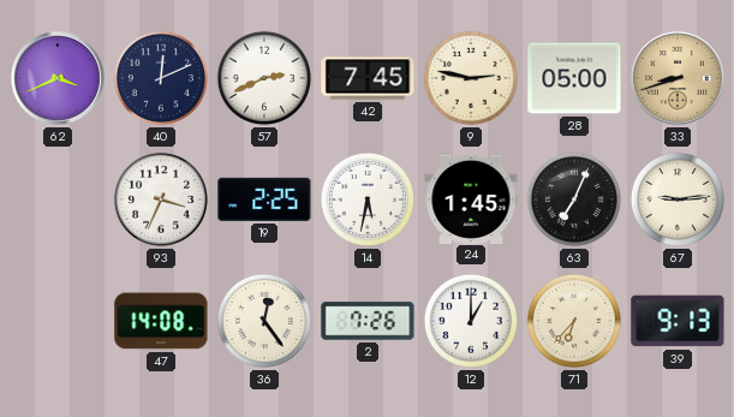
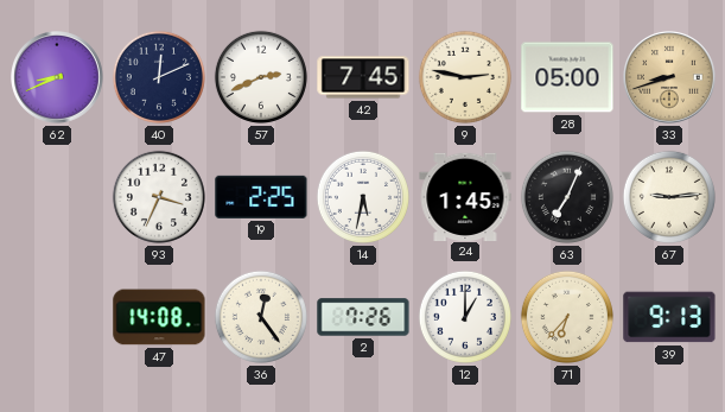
62: 3:41 -> 8:41
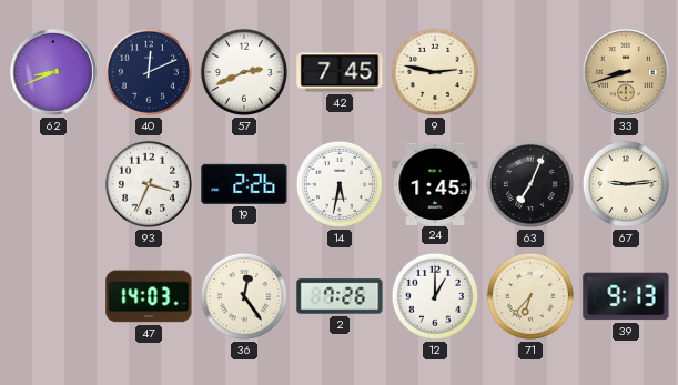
28: 05:00 -> none
19: 2:25 -> 2:26
47: 14:08 -> 14:03
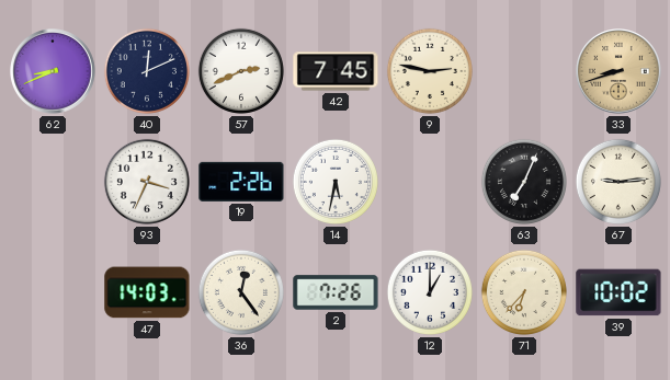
24: 1:45 -> none
39: 9:13 -> 10:02
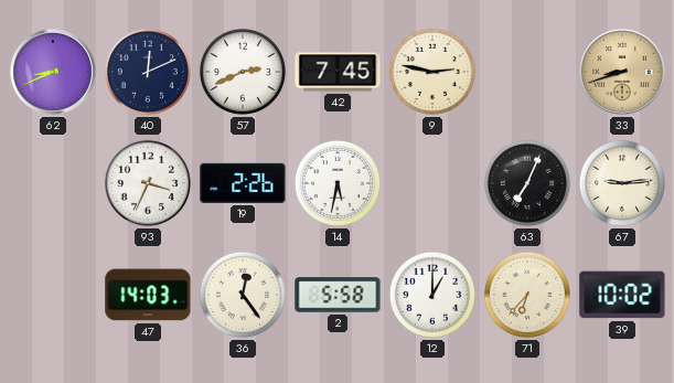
2: 7:26 -> 5:58
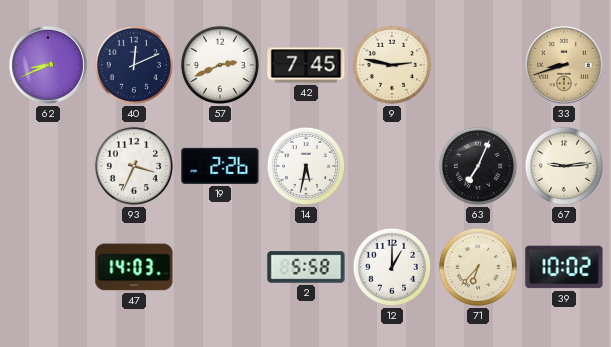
36: 12:24 -> none
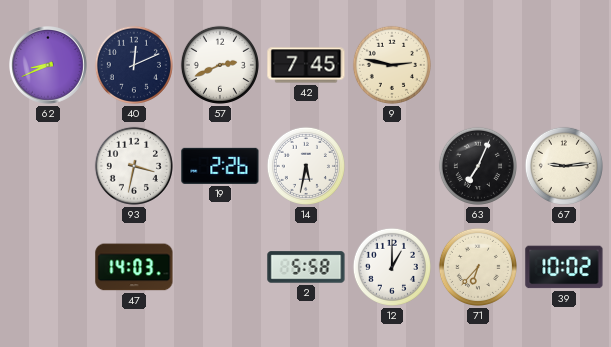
33: 8:42 -> none
93: 3:34 -> 3:32
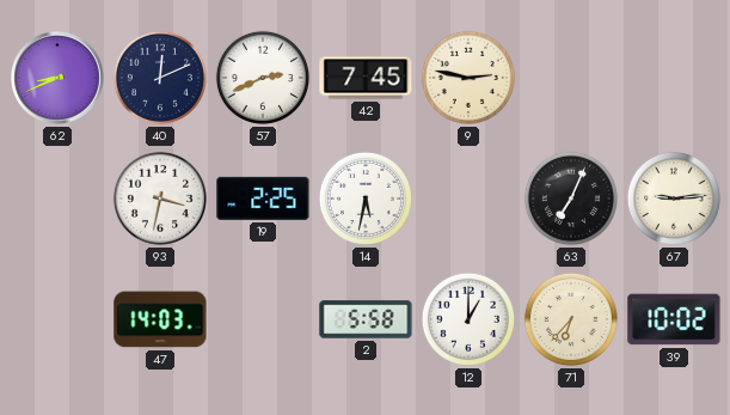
19: 2:26 -> 2:25
